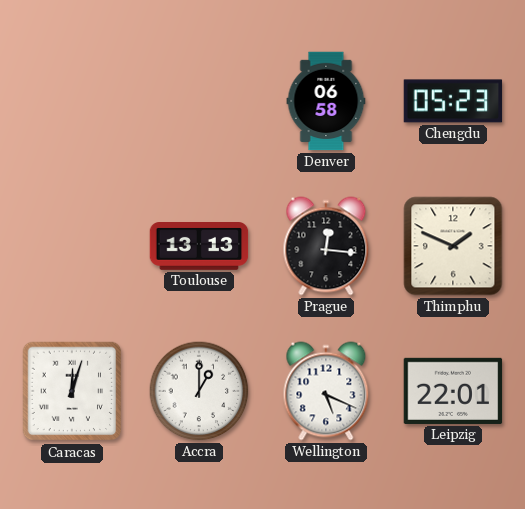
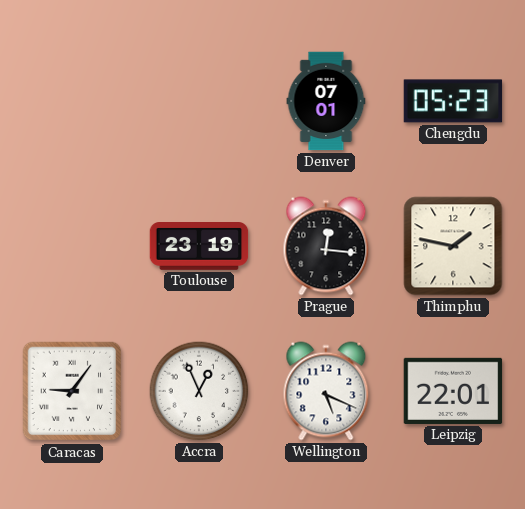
Denver: 06:58 -> 07:01
Toulouse: 13:13 -> 23:19
Thimphu: 1:49 -> 1:47
Caracas: 12:03 -> 9:06
Accra: 1:00 -> 12:56
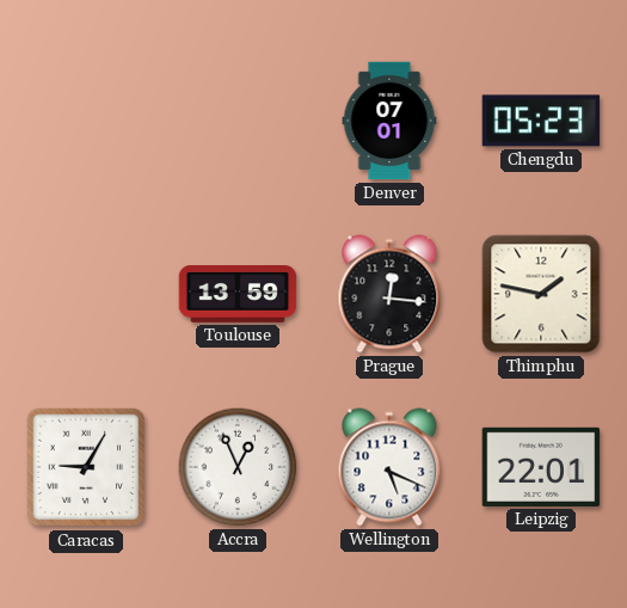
Toulouse: 23:19 -> 13:59
Caracas: 9:06 -> 9:05
